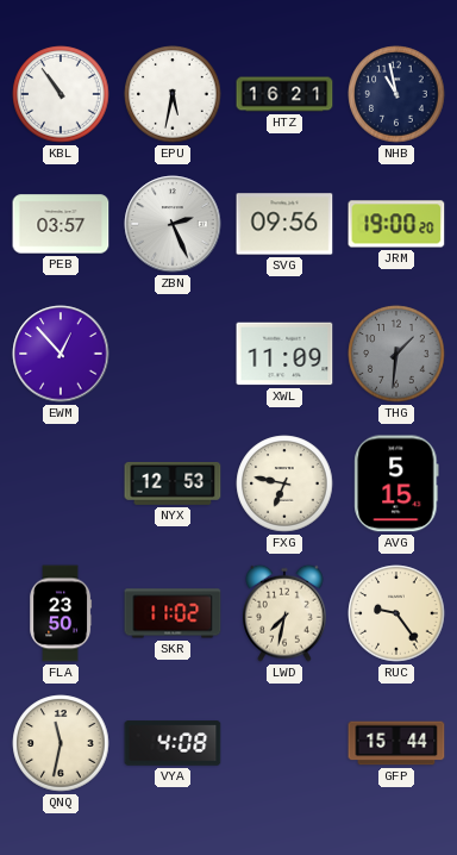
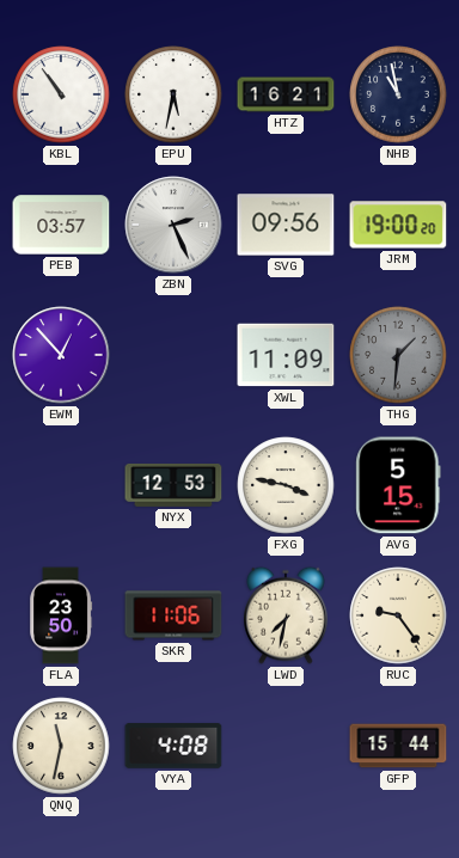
FXG: 6:47 -> 3:47
SKR: 11:02 -> 11:06
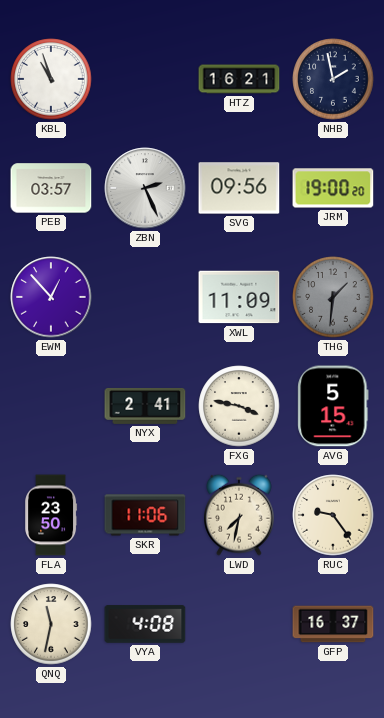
KBL: 10:54 -> 10:57
EPU: 5:32 -> none
NHB: 10:58 -> 1:58
NYX: 12:53 -> 2:41
GFP: 15:44 -> 16:37
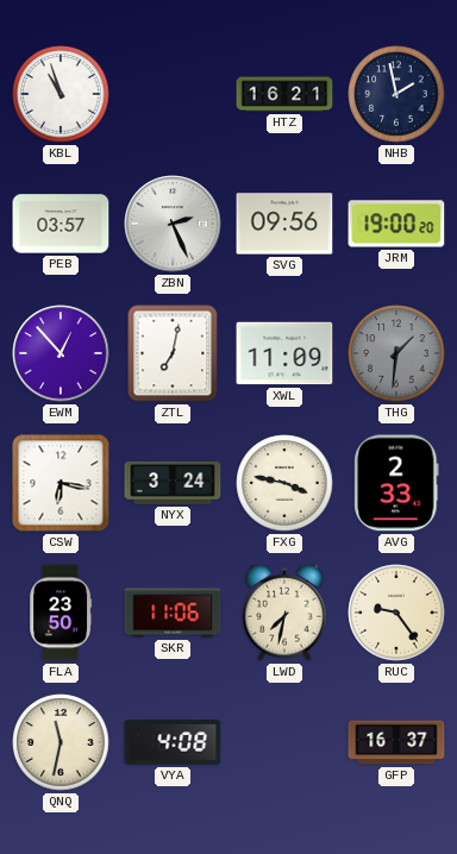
ZTL: none -> 7:02
CSW: none -> 6:17
NYX: 2:41 -> 3:24
AVG: 5:15 -> 2:33
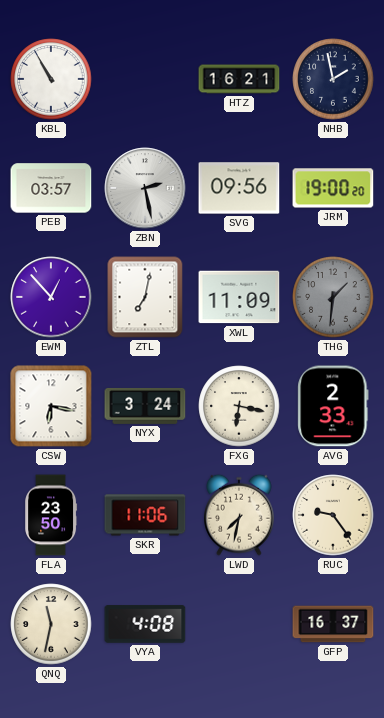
KBL: 10:57 -> 10:55
ZBN: 2:26 -> 2:28
FXG: 3:47 -> 6:17
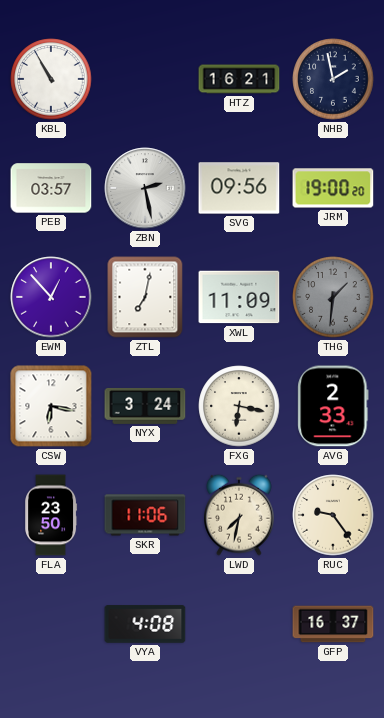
QNQ: 11:32 -> none
